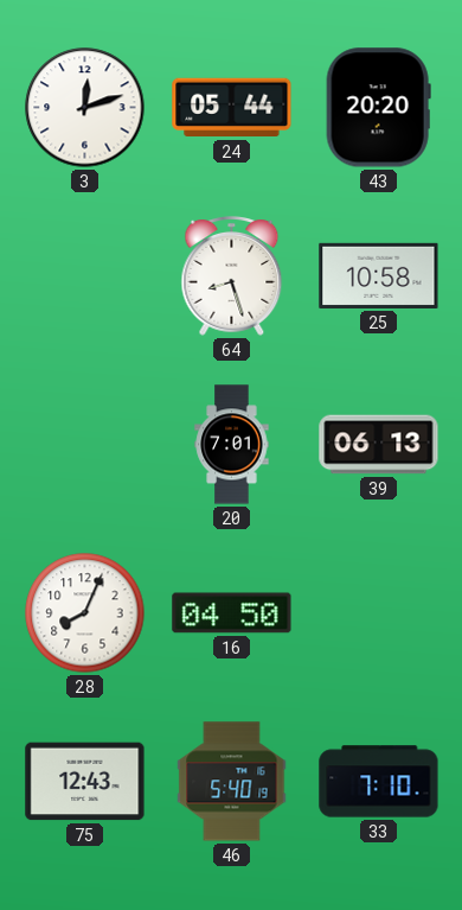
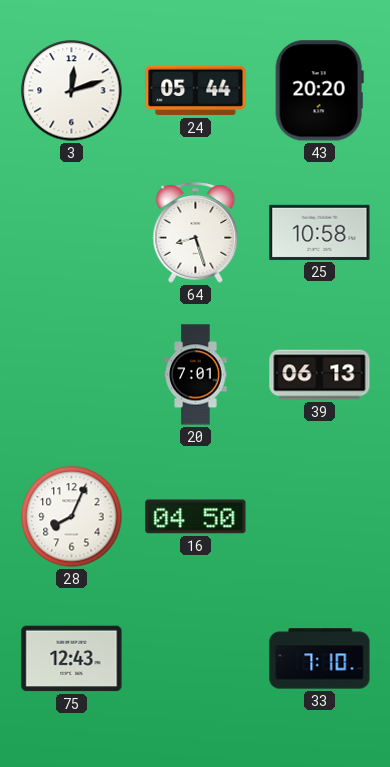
46: 5:40 -> none
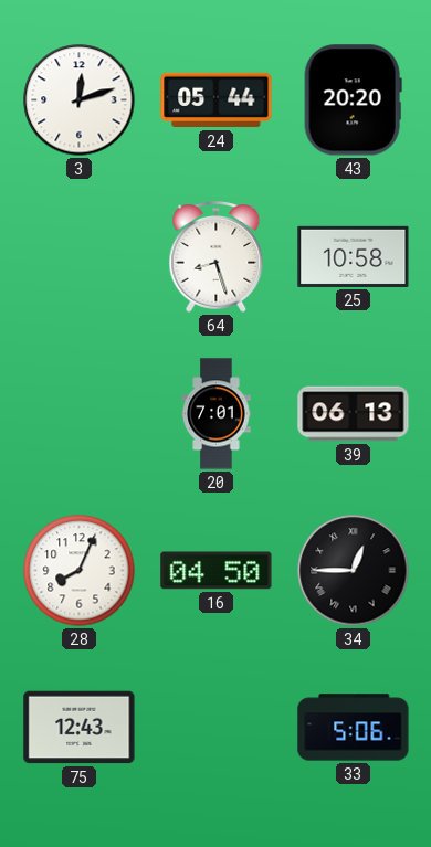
34: none -> 12:45
33: 7:10 -> 5:06
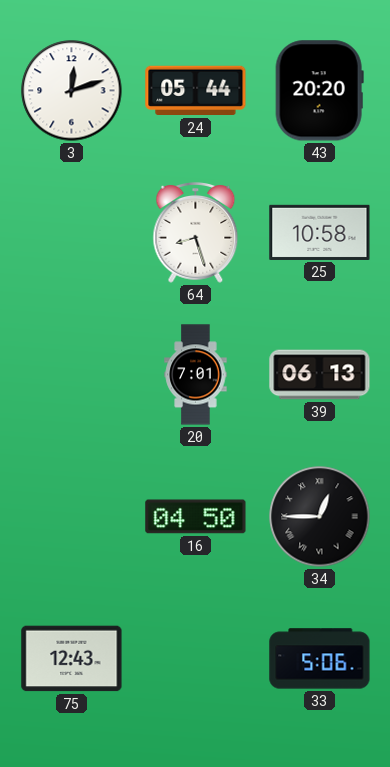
28: 8:04 -> none
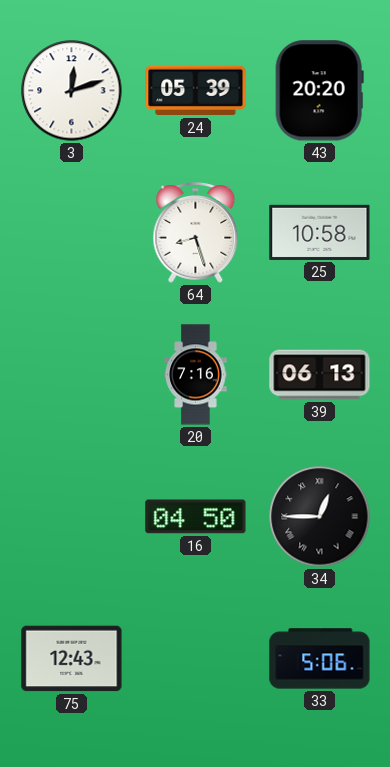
24: 05:44 -> 05:39
20: 7:01 -> 7:16
